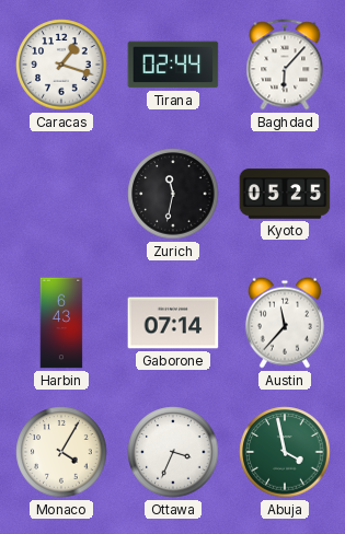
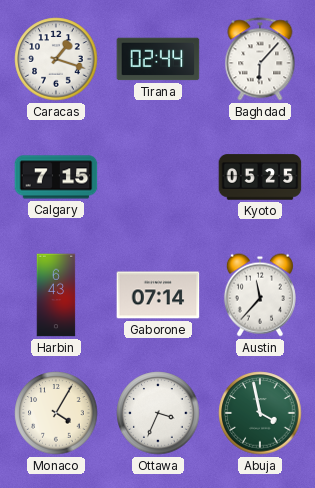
Calgary: none -> 7:15
Zurich: 11:32 -> none
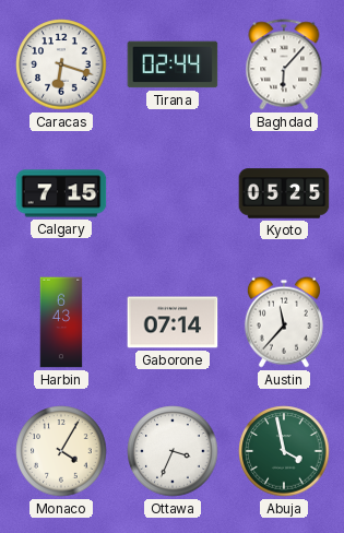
Caracas: 1:18 -> 6:18
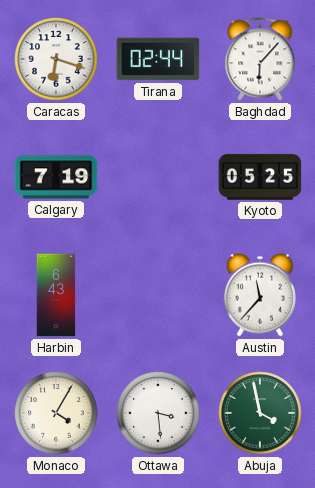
Calgary: 7:15 -> 7:19
Gaborone: 07:14 -> none
Ottawa: 3:34 -> 3:29
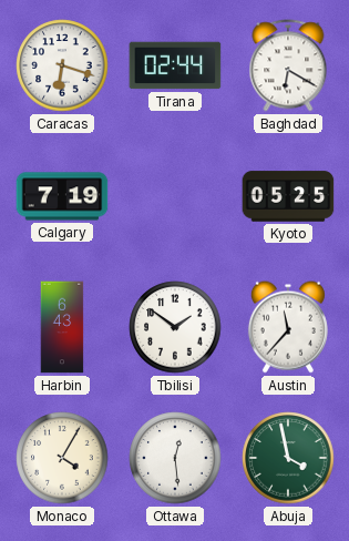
Baghdad: 6:07 -> 6:20
Tbilisi: none -> 1:51
Ottawa: 3:29 -> 12:29
